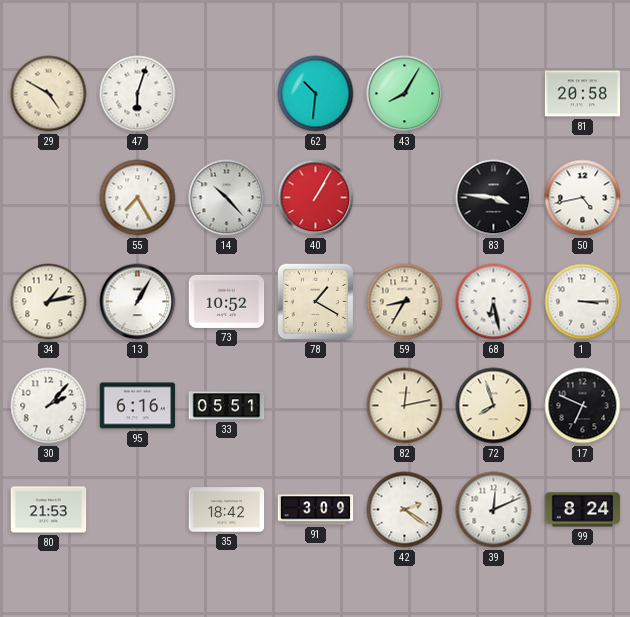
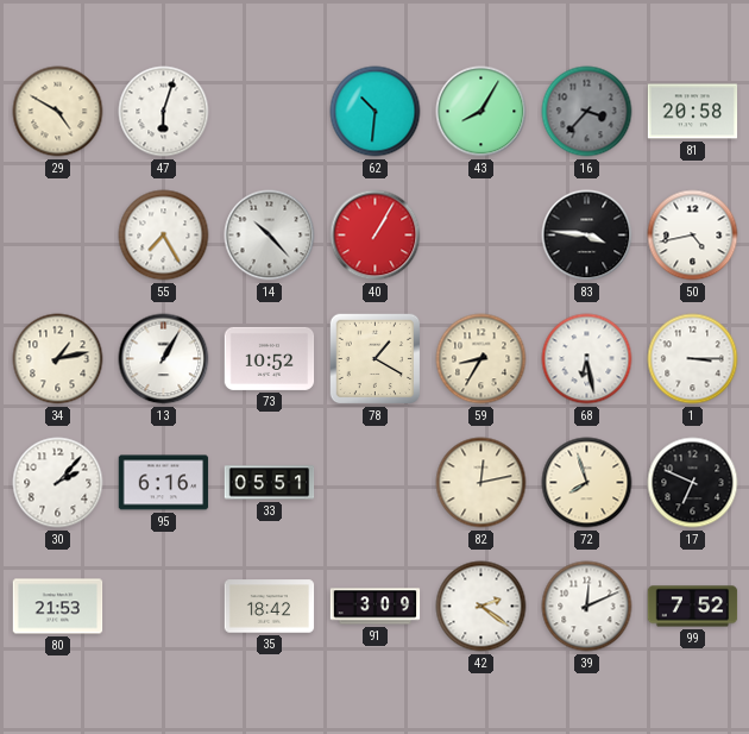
16: none -> 3:37
99: 8:24 -> 7:52
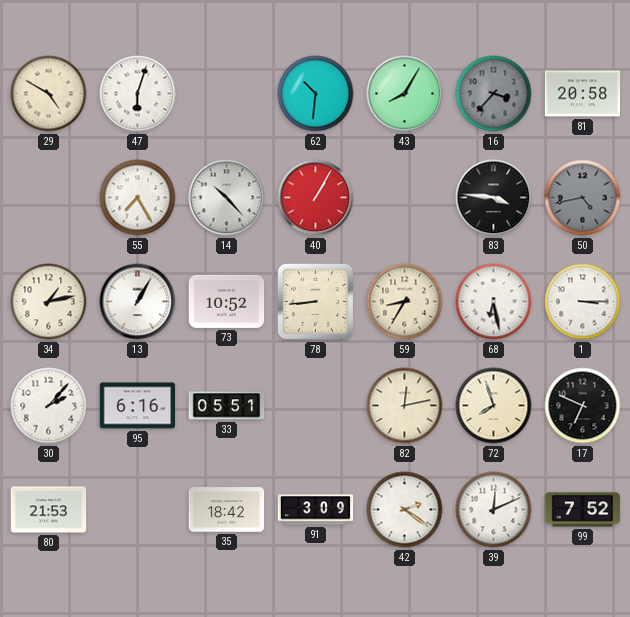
50 dial: white -> grey
78: 1:20 -> 8:44
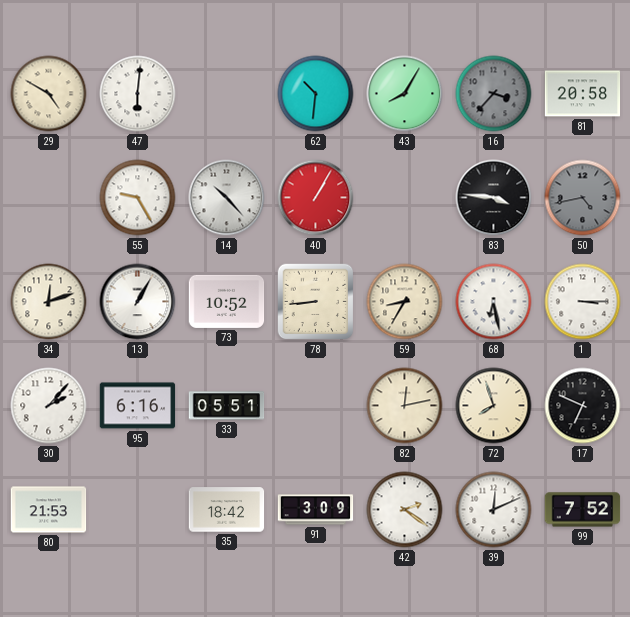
47: 6:03 -> 6:01
55: 7:25 -> 9:25
34: 1:13 -> 12:12
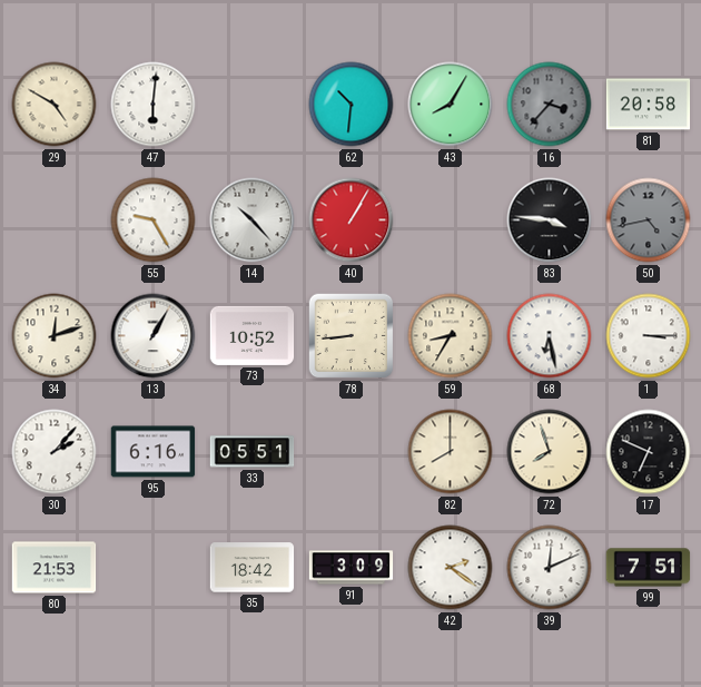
82: 12:13 -> 8:00
99: 7:52 -> 7:51
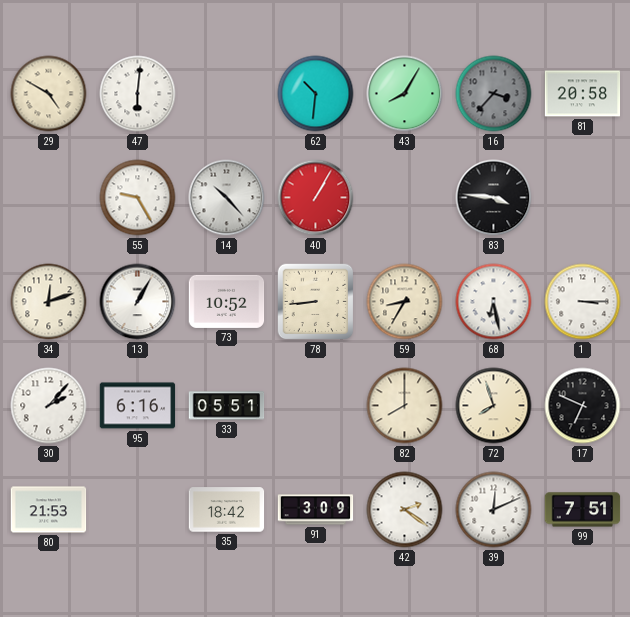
50: 4:43 -> none
